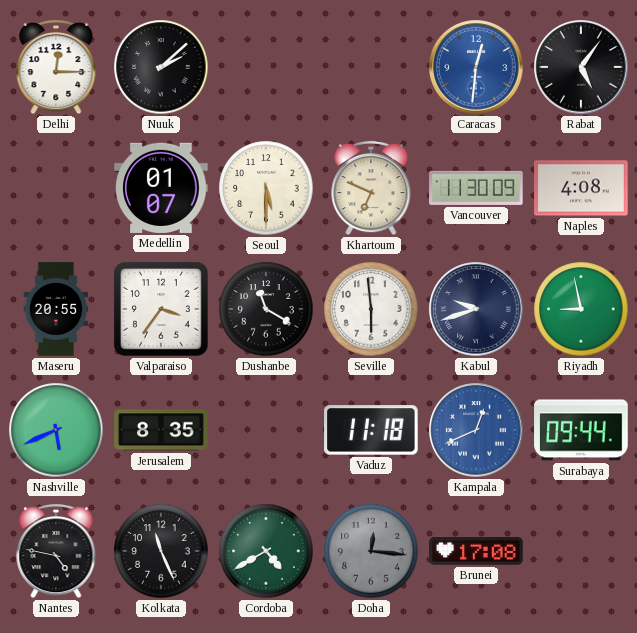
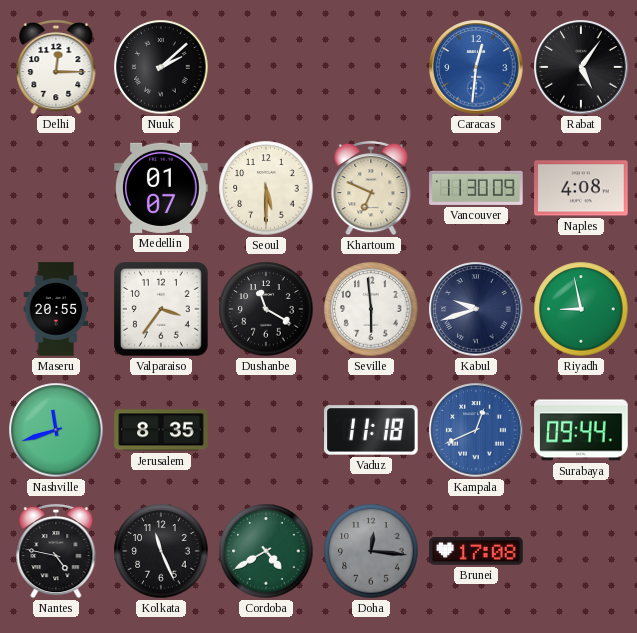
Nashville: 5:41 -> 11:42
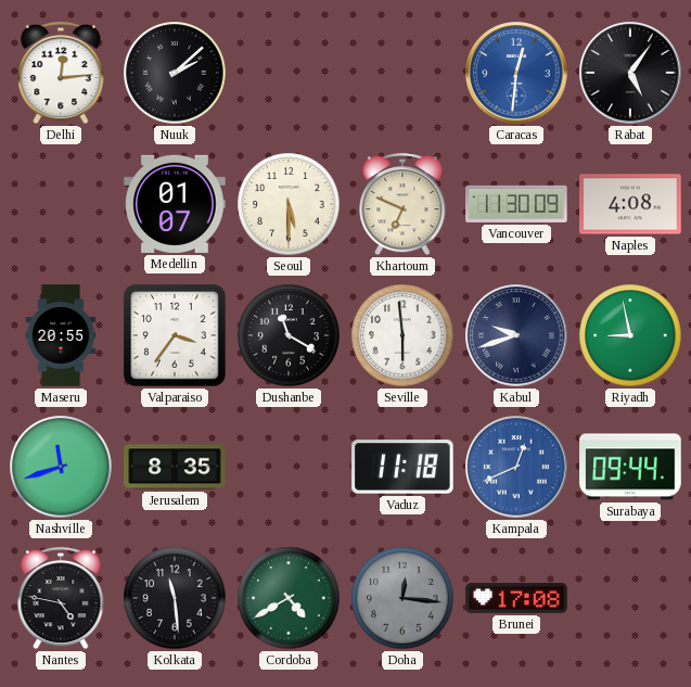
Delhi: 12:15 -> 12:14
Kolkata: 11:26 -> 11:29
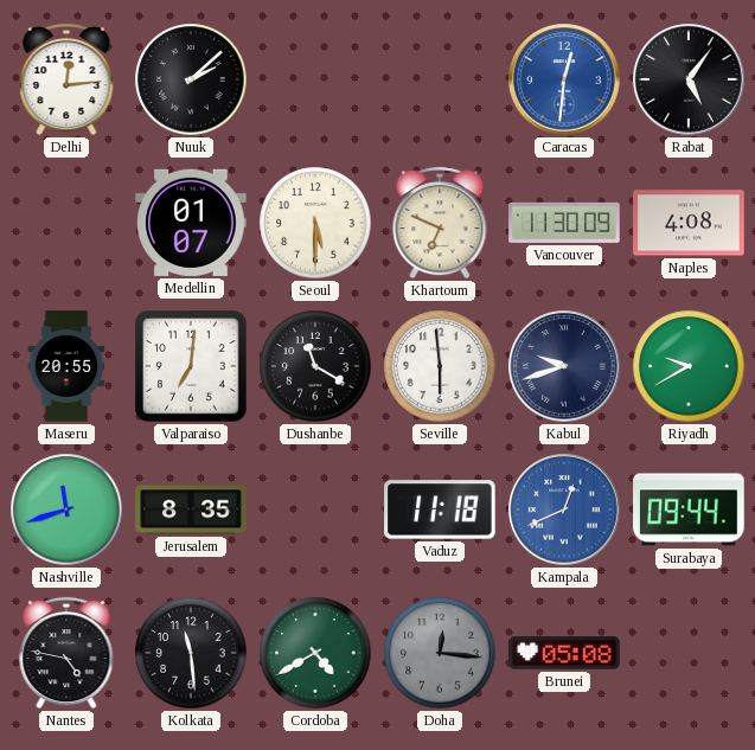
Valparaiso: 3:36 -> 7:01
Riyadh: 8:58 -> 9:40
Brunei: 17:08 -> 05:08
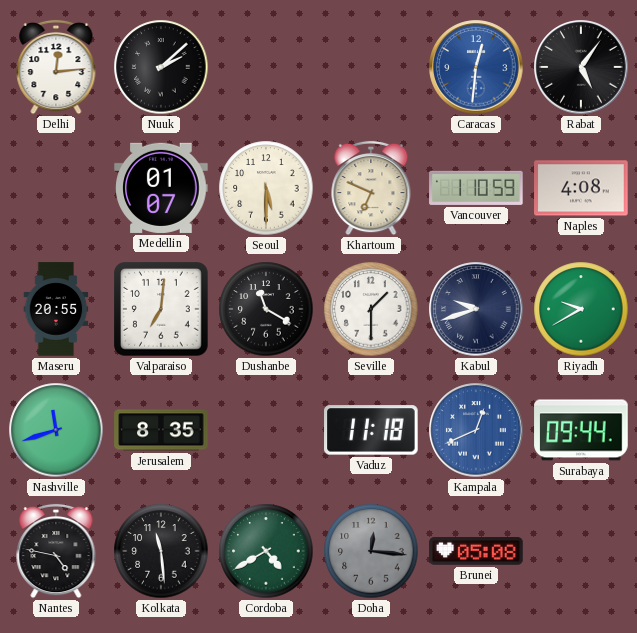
Vancouver: 11:30 -> 1:10
Seville: 5:59 -> 1:30
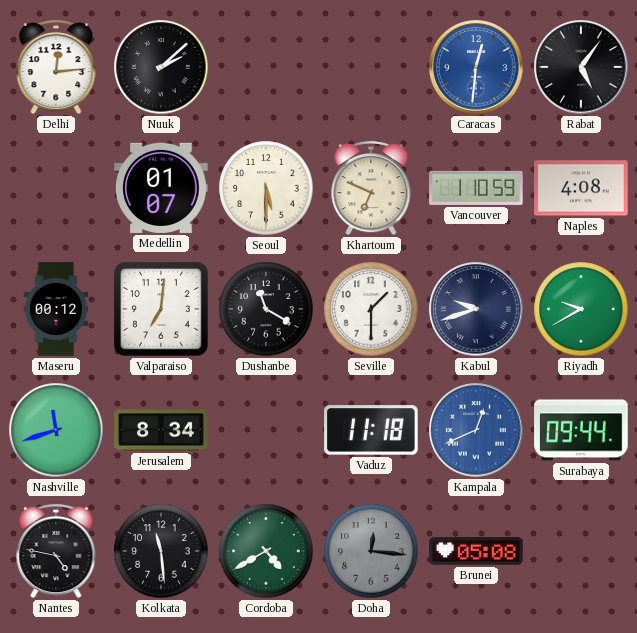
Maseru: 20:55 -> 00:12
Jerusalem: 8:35 -> 8:34
